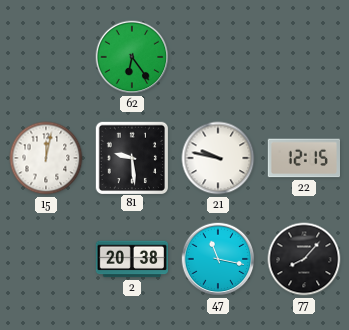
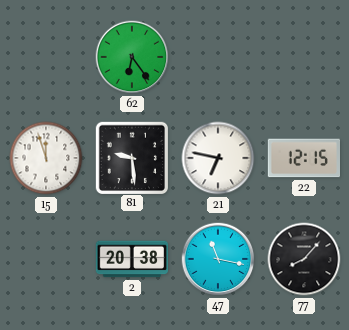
15: 12:02 -> 11:57
21: 9:47 -> 6:47
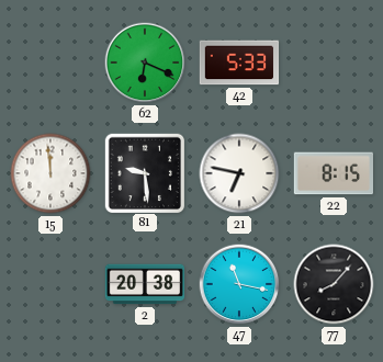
62: 6:24 -> 6:19
42: none -> 5:33
15: 11:57 -> 11:59
22: 12:15 -> 8:15
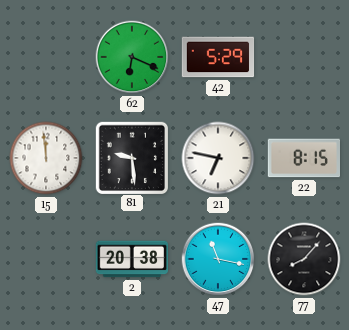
42: 5:33 -> 5:29
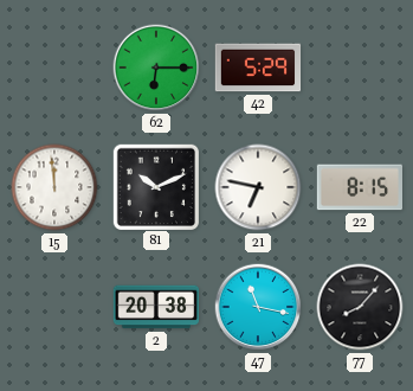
62: 6:19 -> 6:15
81: 9:29 -> 10:11
